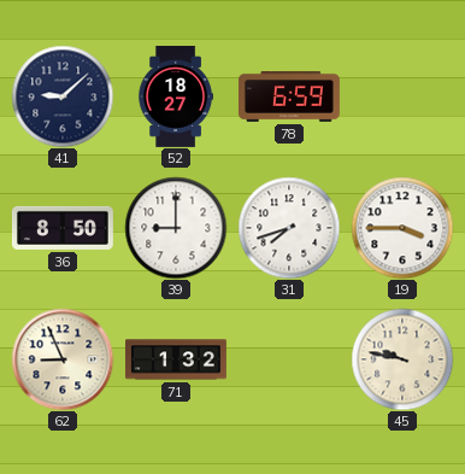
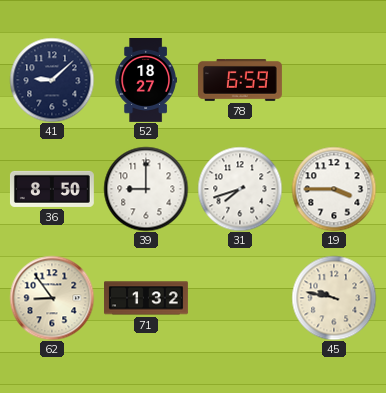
62: 8:56 -> 8:54
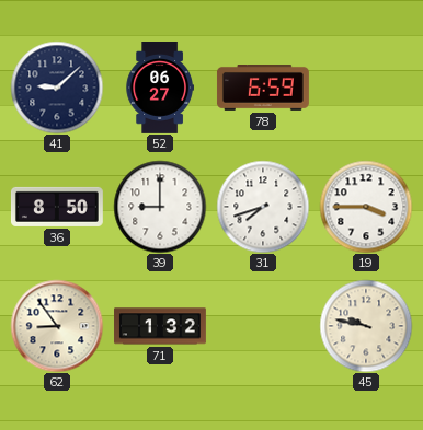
52: 18:27 -> 06:27
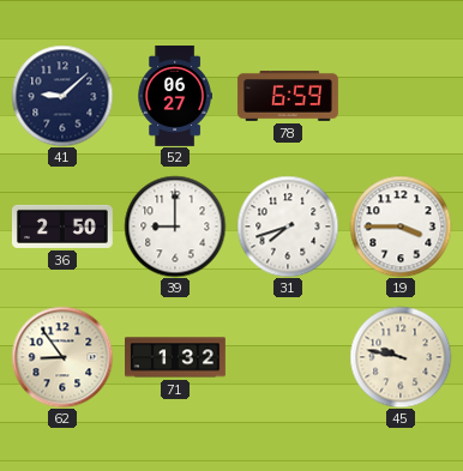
36: 8:50 -> 2:50
